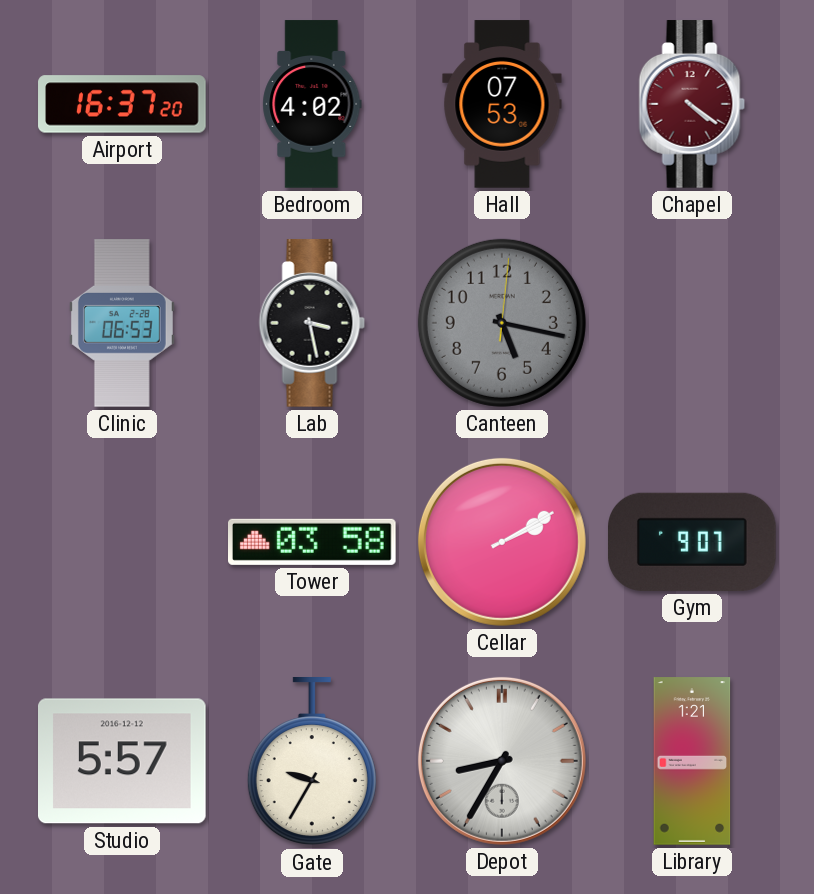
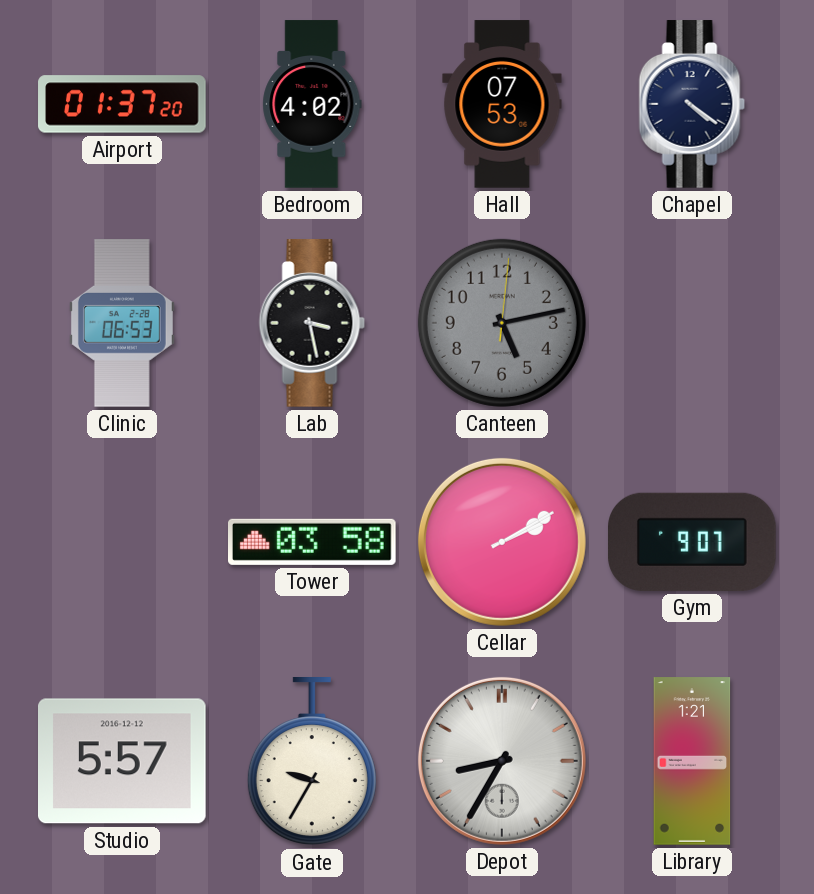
Airport: 16:37 -> 01:37
Chapel dial: burgundy -> navy
Canteen: 5:17 -> 5:13
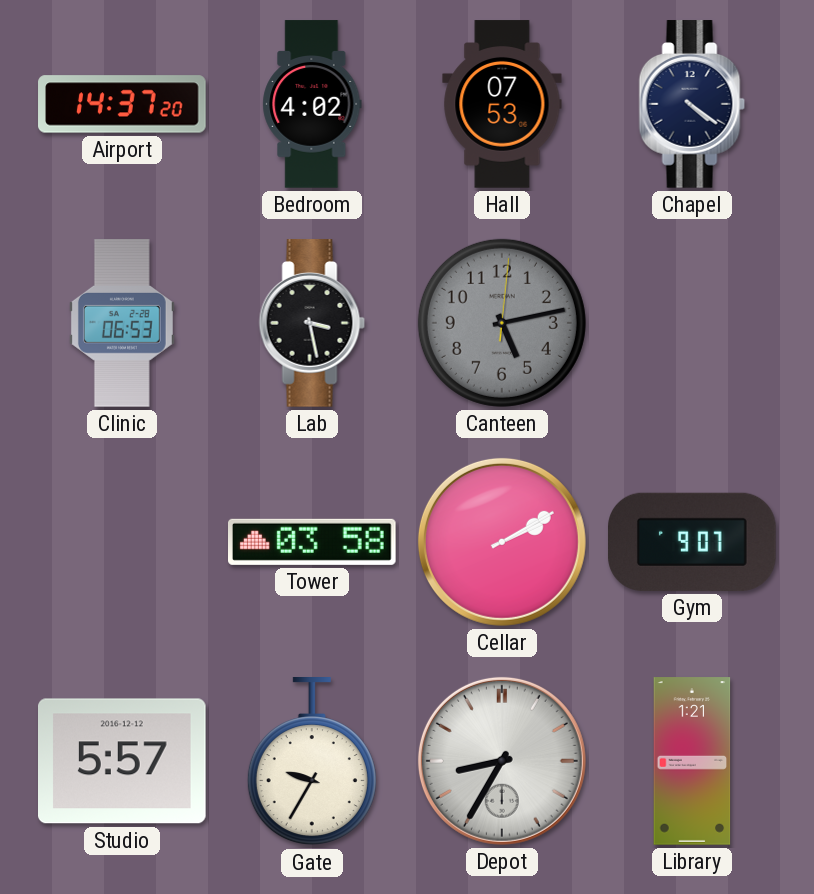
Airport: 01:37 -> 14:37
